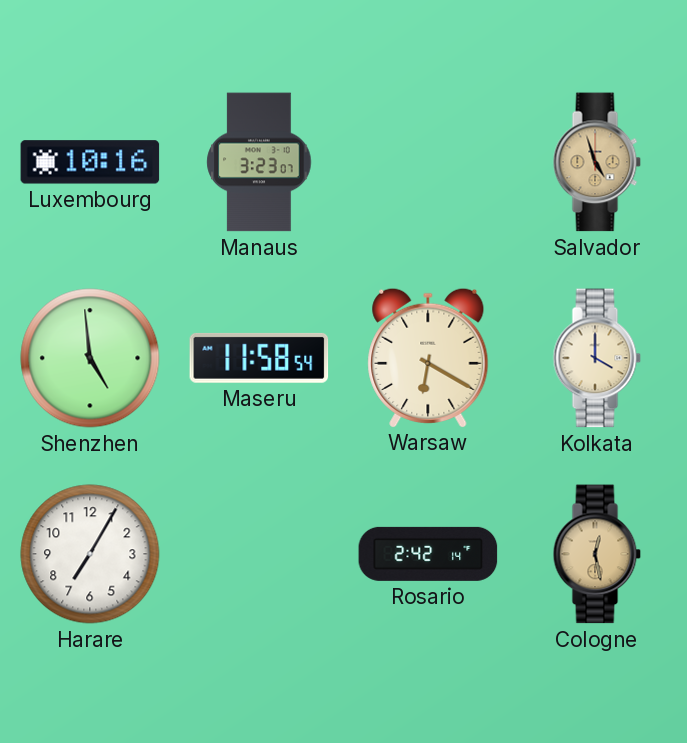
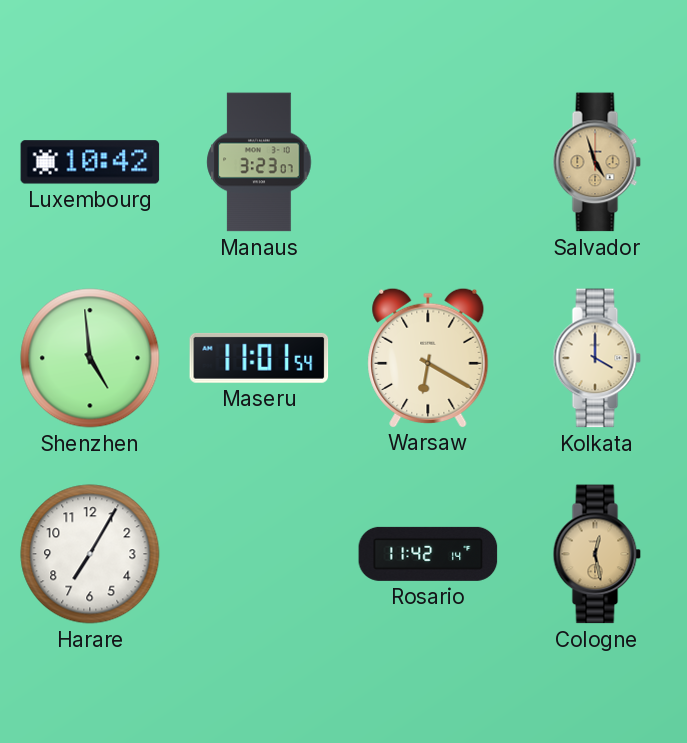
Luxembourg: 10:16 -> 10:42
Maseru: 11:58 -> 11:01
Rosario: 2:42 -> 11:42
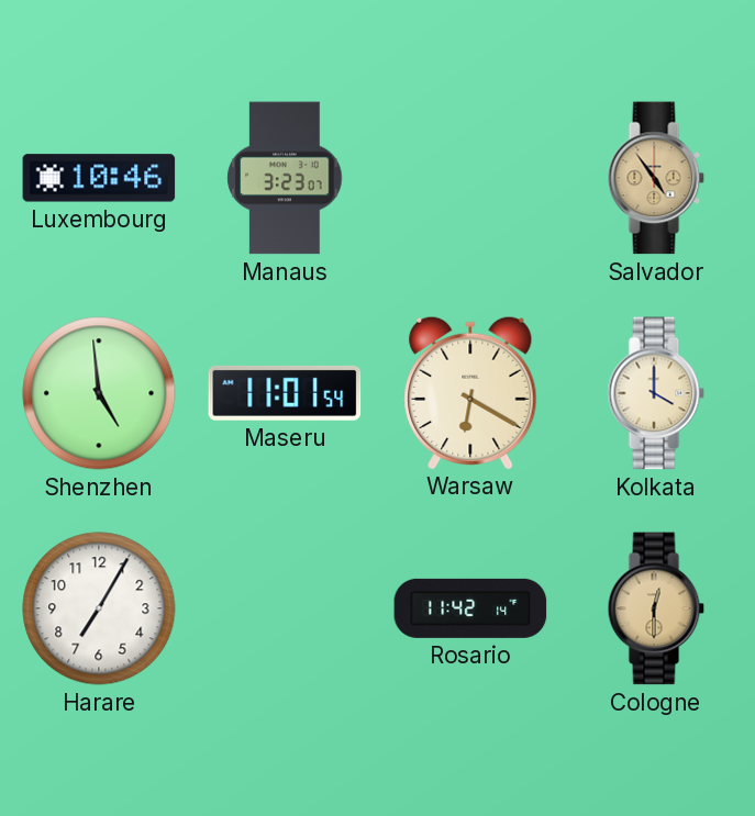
Luxembourg: 10:42 -> 10:46
Salvador: 4:57 -> 4:54
Cologne: 12:28 -> 12:30
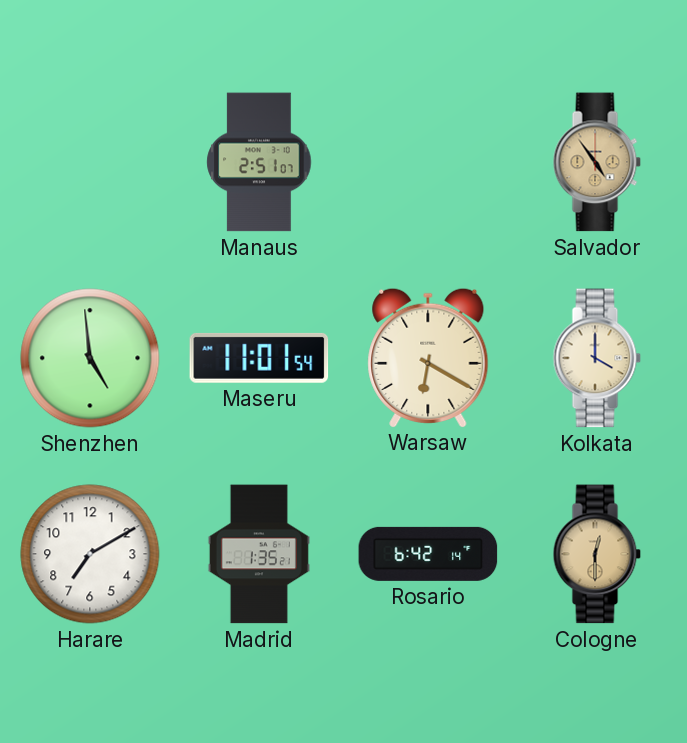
Luxembourg: 10:46 -> none
Manaus: 3:23 -> 2:51
Harare: 7:05 -> 7:10
Madrid: none -> 1:35
Rosario: 11:42 -> 6:42
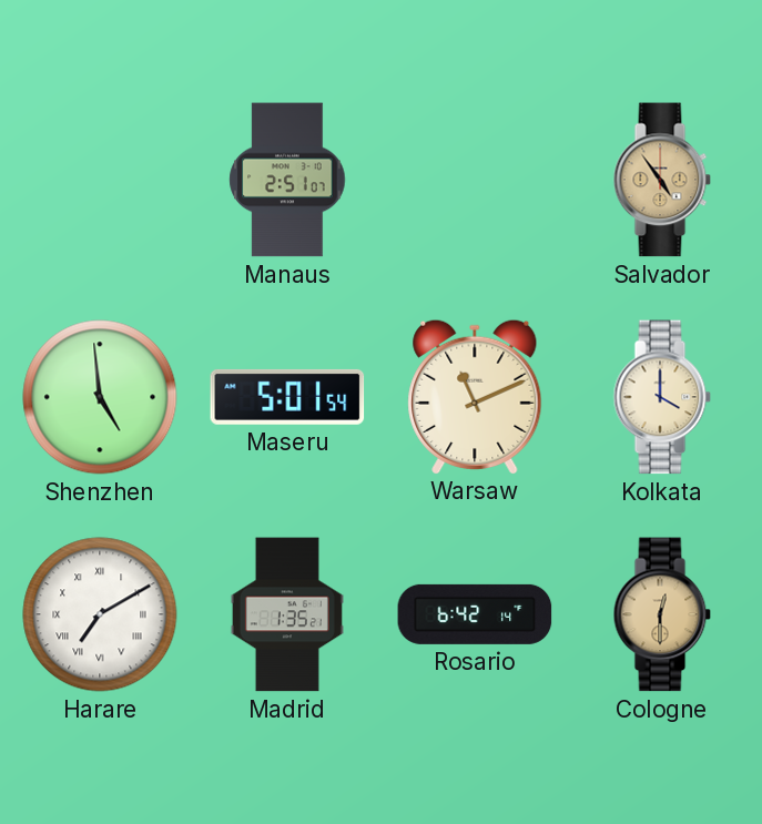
Maseru: 11:01 -> 5:01
Warsaw: 6:20 -> 11:11
Harare numerals: Arabic -> Roman
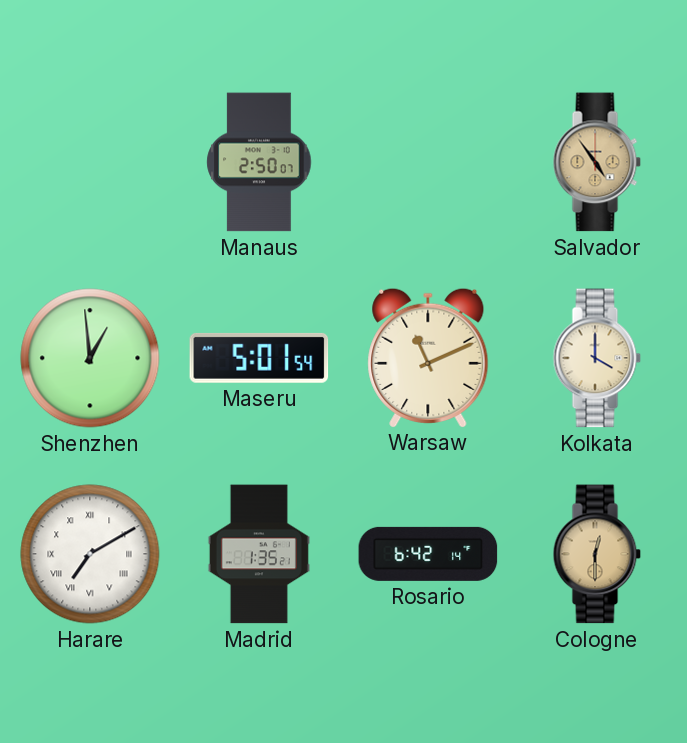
Manaus: 2:51 -> 2:50
Shenzhen: 4:59 -> 12:59
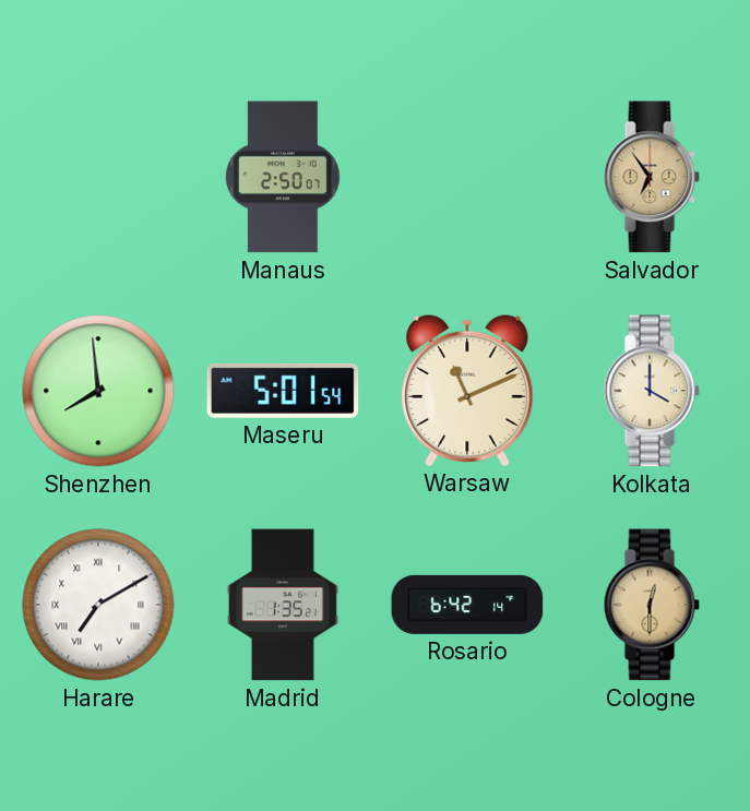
Salvador: 4:54 -> 6:54
Shenzhen: 12:59 -> 7:59
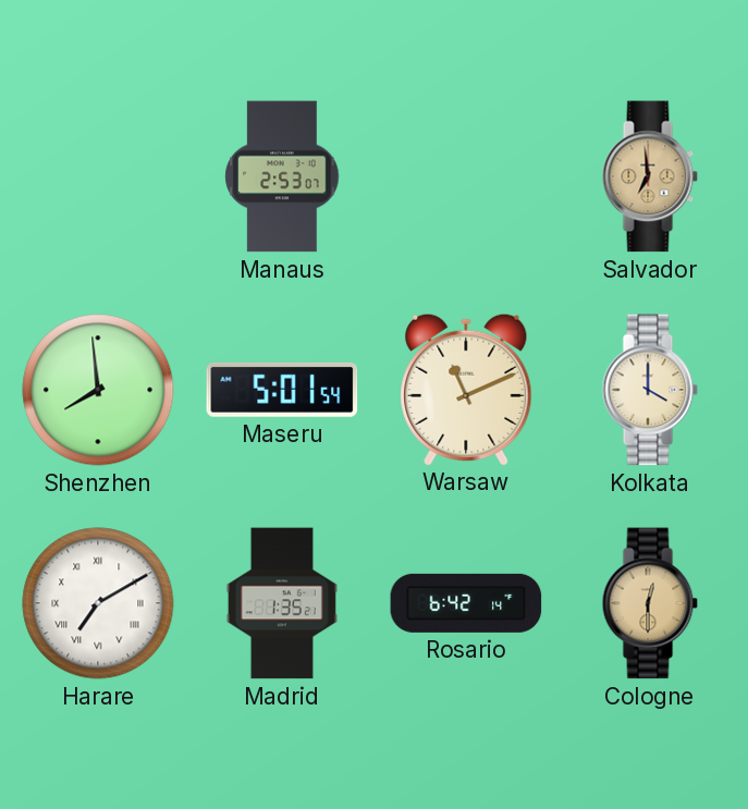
Manaus: 2:50 -> 2:53
Salvador: 6:54 -> 6:59
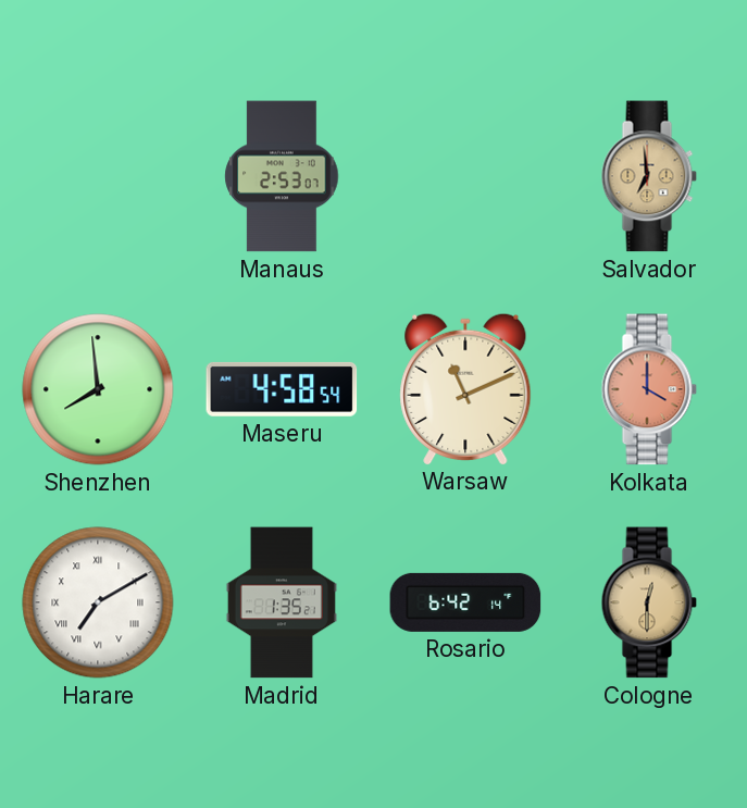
Maseru: 5:01 -> 4:58
Kolkata dial: cream -> salmon
